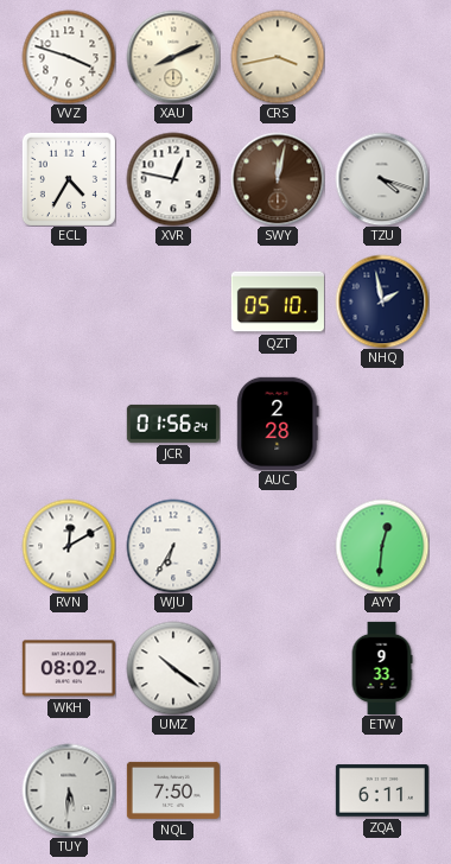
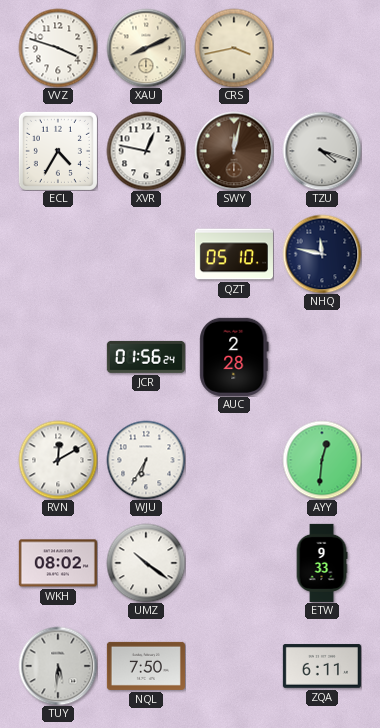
NHQ: 1:58 -> 11:47
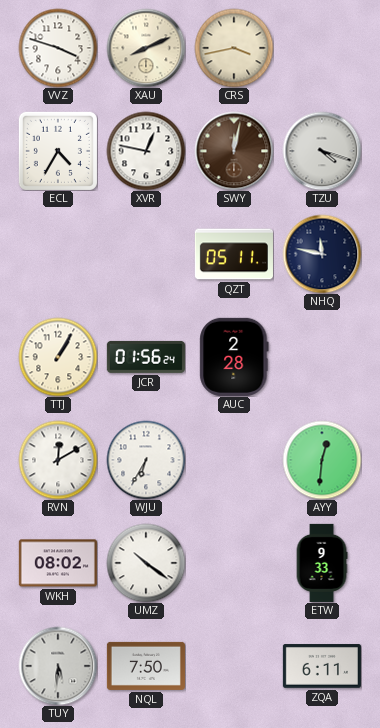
QZT: 05:10 -> 05:11
TTJ: none -> 1:05
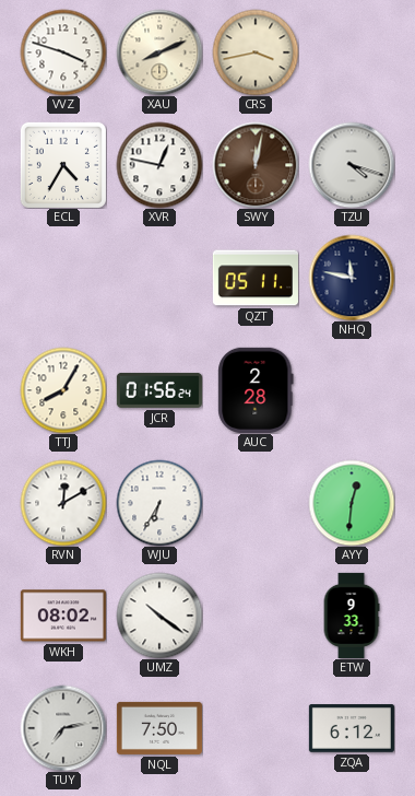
TTJ: 1:05 -> 8:05
TUY: 5:31 -> 7:13
ZQA: 6:11 -> 6:12
